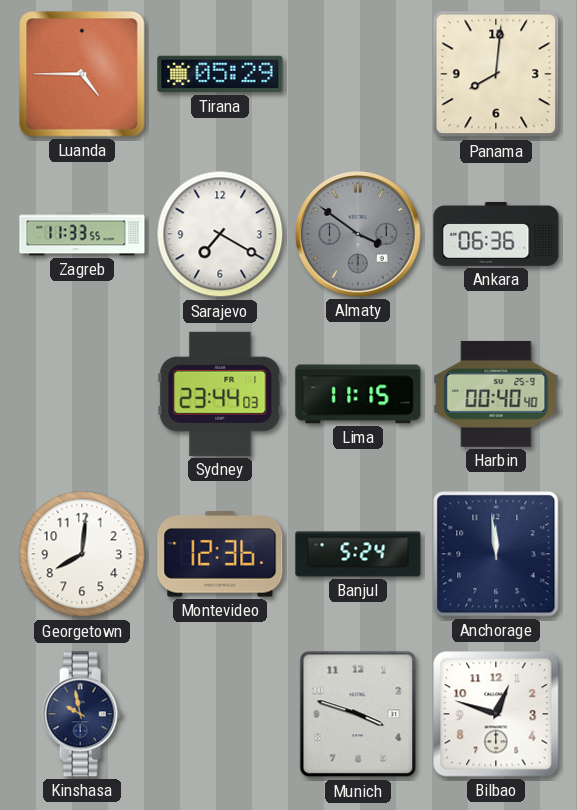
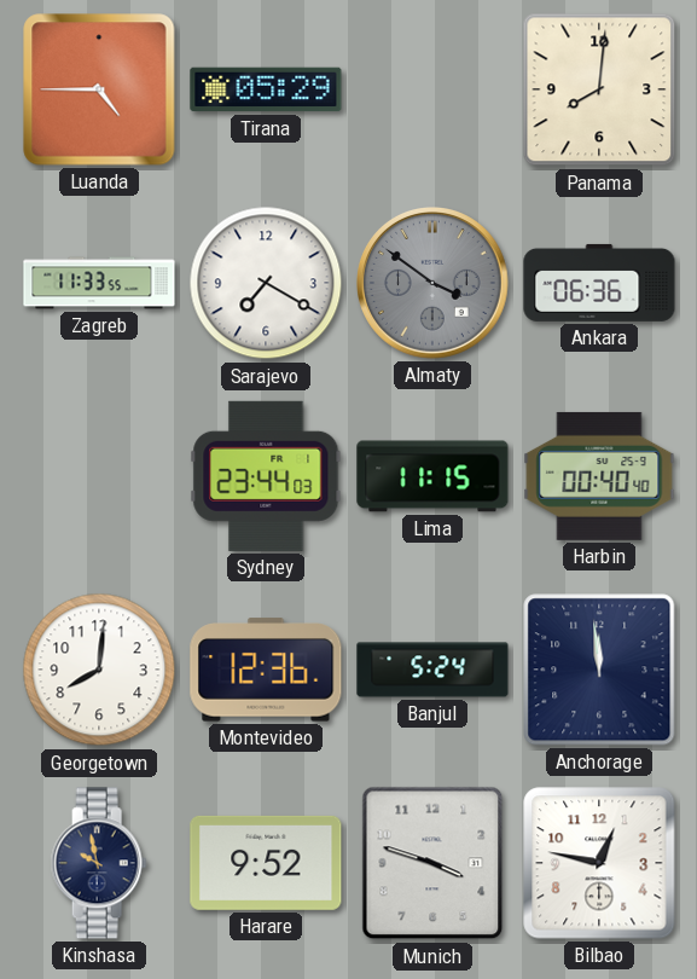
Harare: none -> 9:52
Bilbao: 12:48 -> 12:47
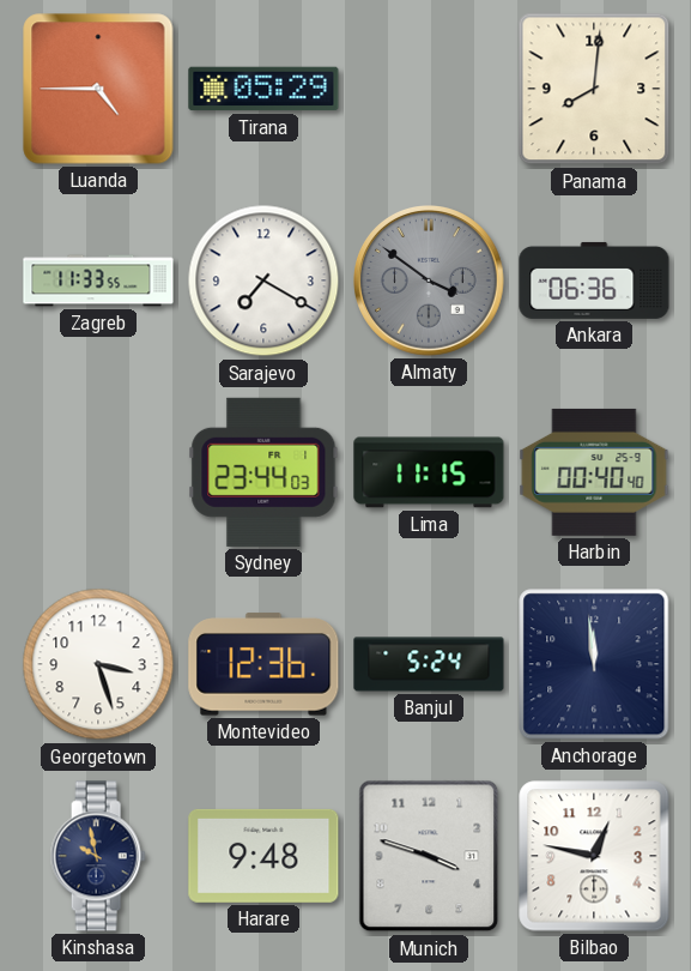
Georgetown: 8:01 -> 3:27
Harare: 9:52 -> 9:48
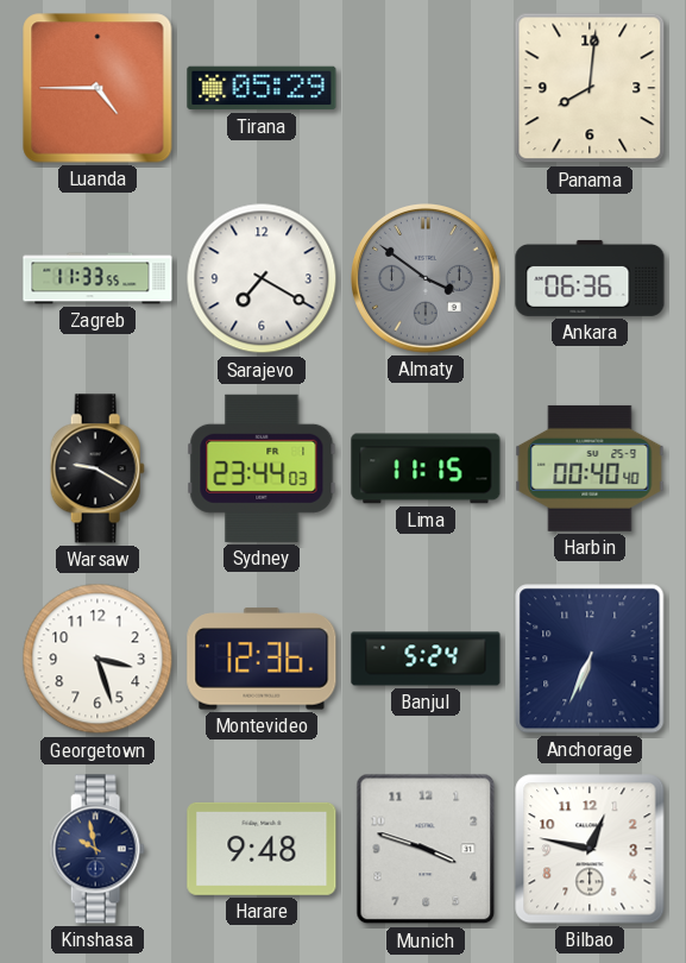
Warsaw: none -> 9:20
Anchorage: 11:59 -> 6:34
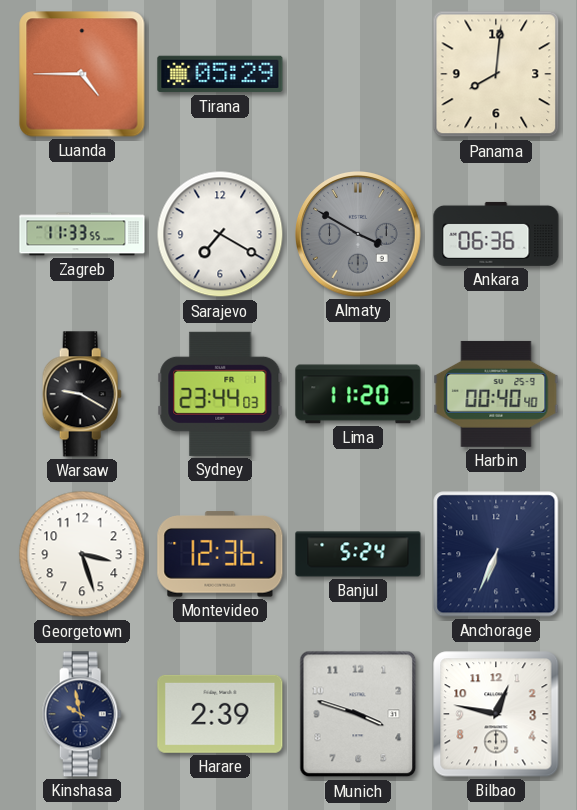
Almaty: 3:51 -> 3:50
Lima: 11:15 -> 11:20
Harare: 9:48 -> 2:39
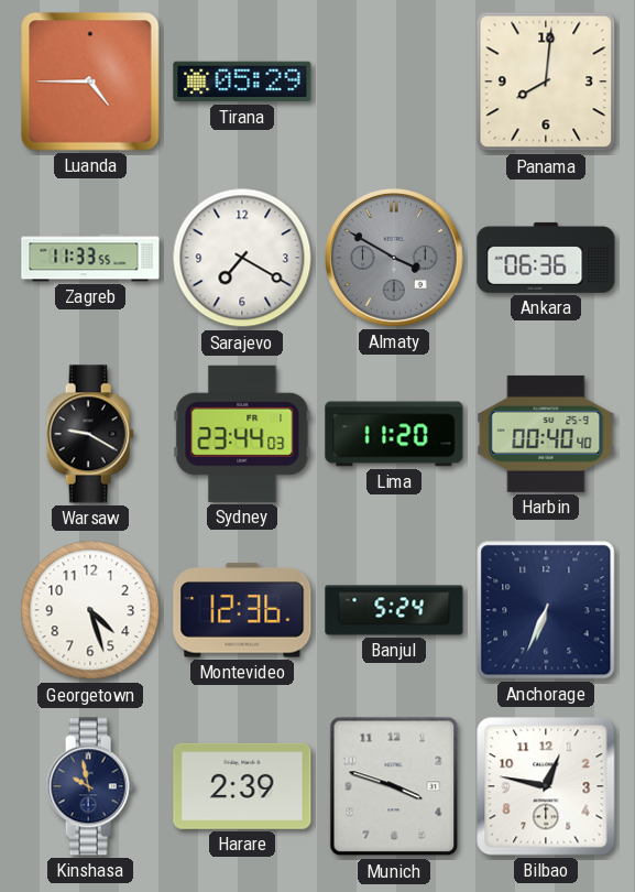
Georgetown: 3:27 -> 4:27
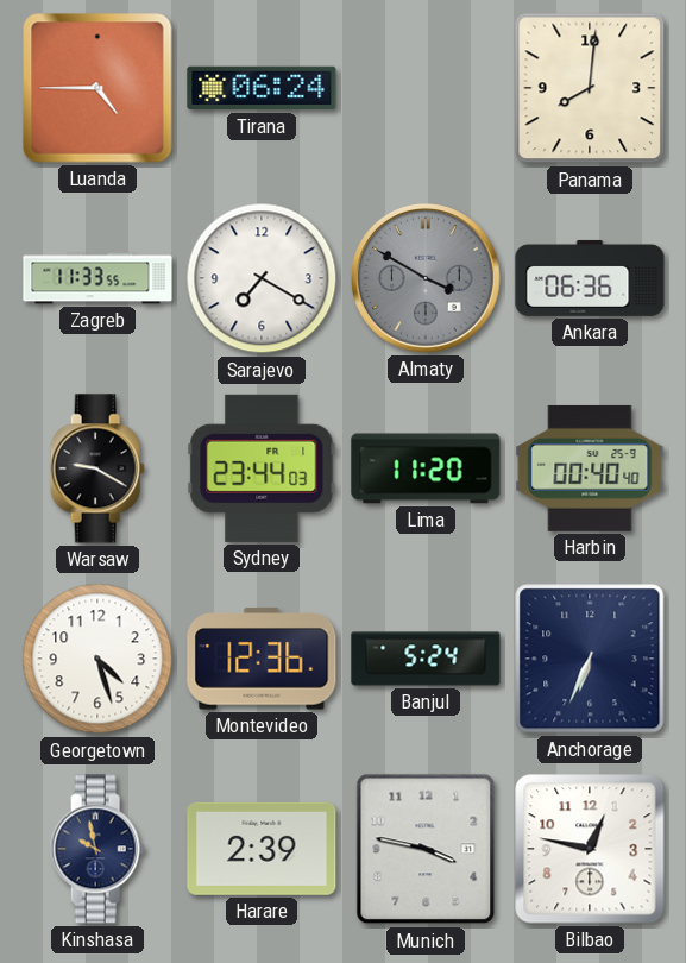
Tirana: 05:29 -> 06:24
Munich: 3:48 -> 3:47
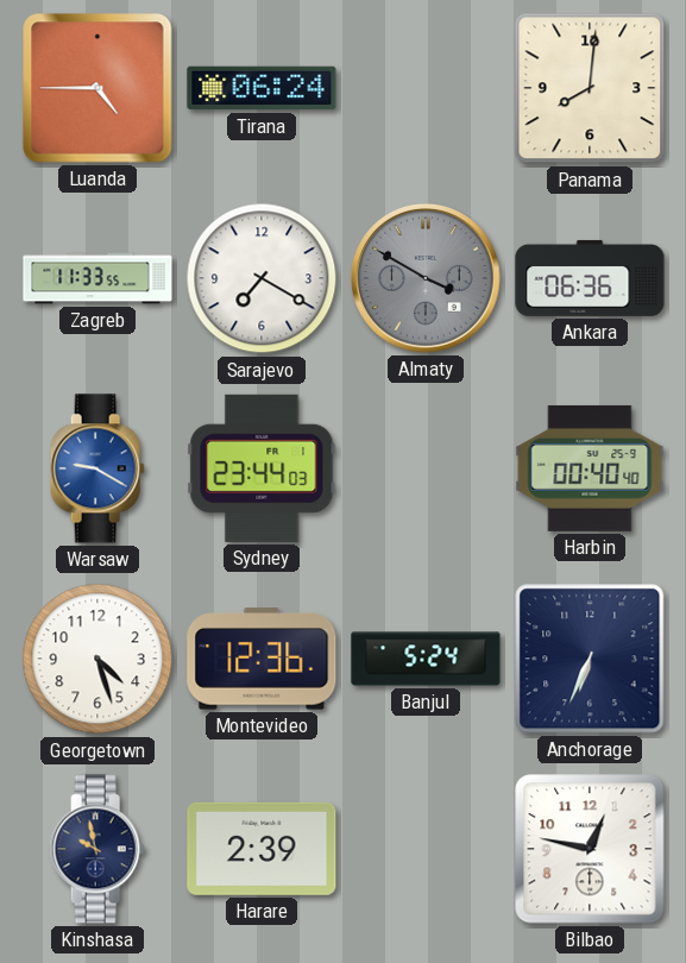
Warsaw dial: black -> blue
Lima: 11:20 -> none
Munich: 3:47 -> none
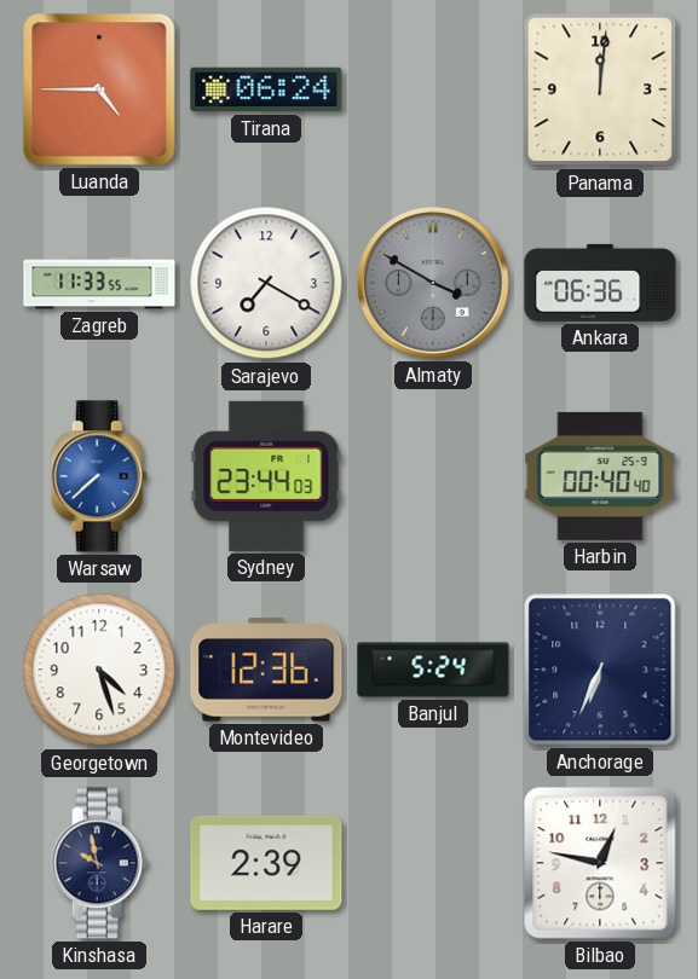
Panama: 8:01 -> 12:01
Warsaw: 9:20 -> 7:38
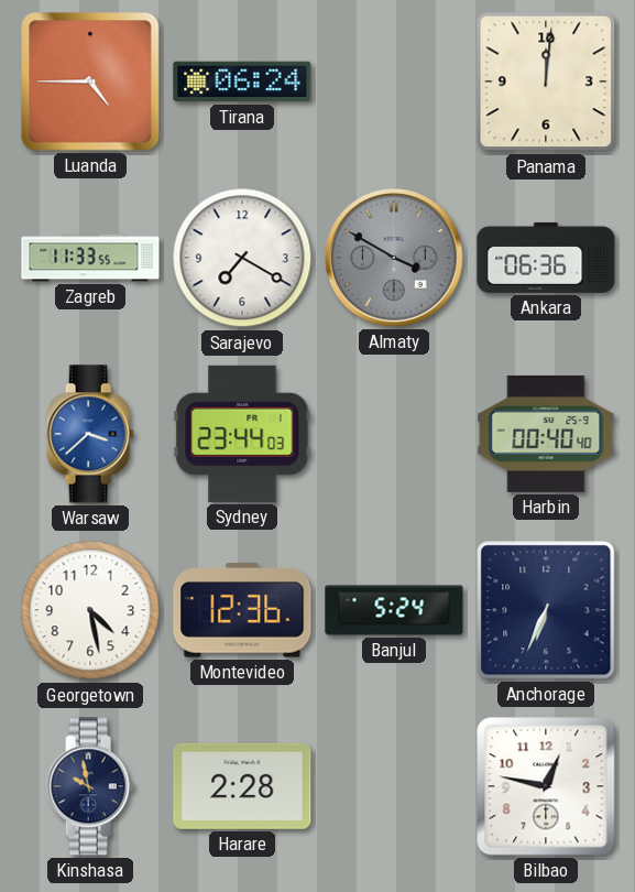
Warsaw: 7:38 -> 3:38
Georgetown: 4:27 -> 4:28
Harare: 2:39 -> 2:28
